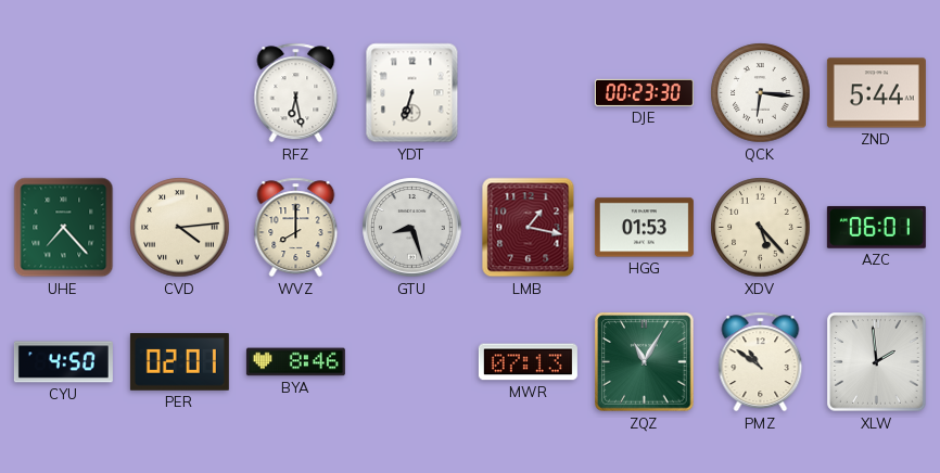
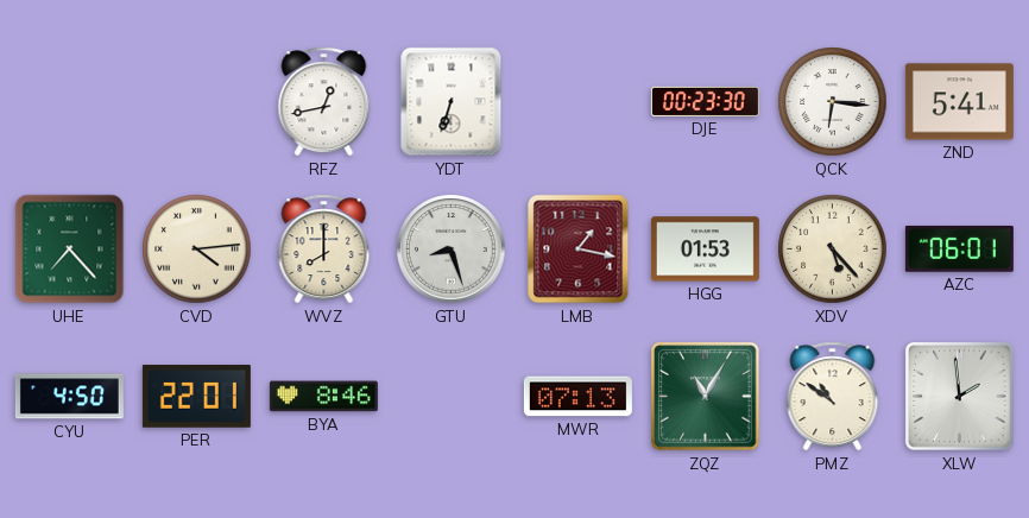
RFZ: 6:28 -> 12:43
ZND: 5:44 -> 5:41
PER: 02:01 -> 22:01
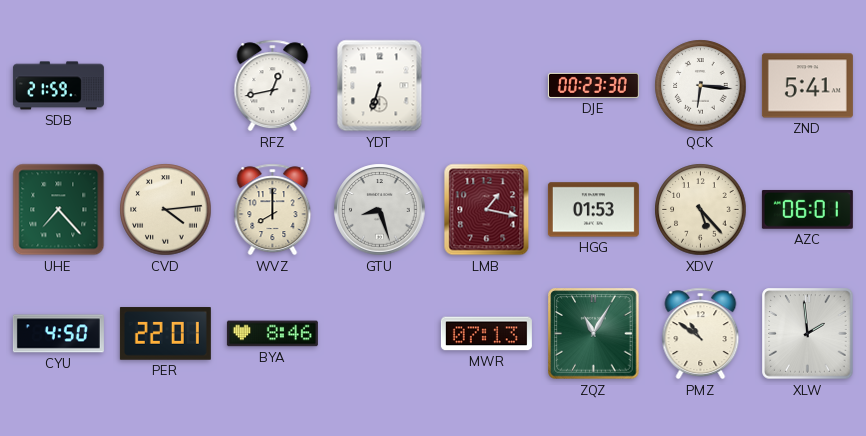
SDB: none -> 21:59
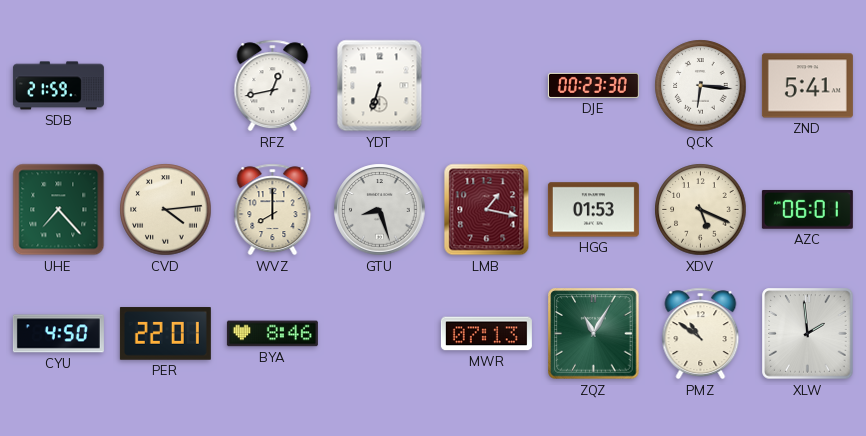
XDV: 5:23 -> 5:19
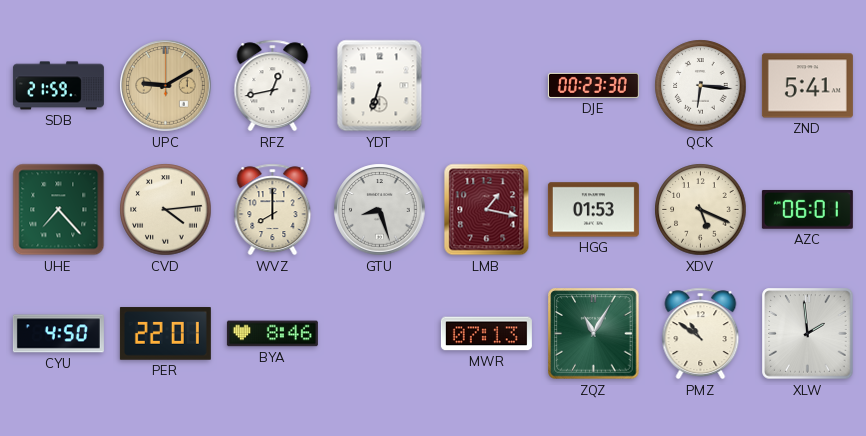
UPC: none -> 9:10
